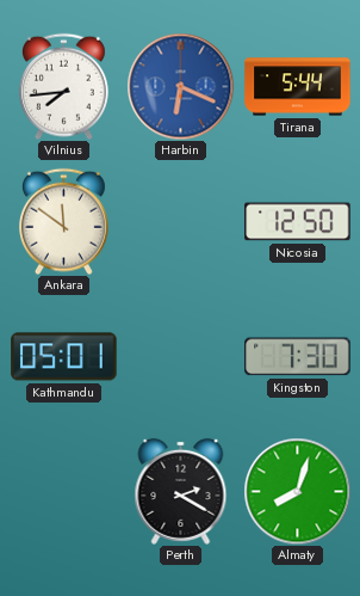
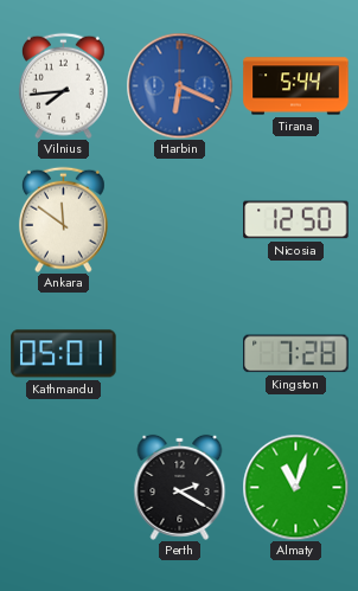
Kingston: 7:30 -> 7:28
Almaty: 8:03 -> 11:03
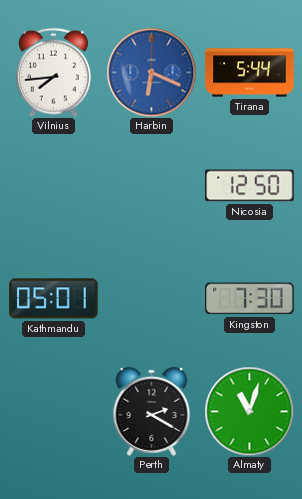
Ankara: 11:51 -> none
Kingston: 7:28 -> 7:30
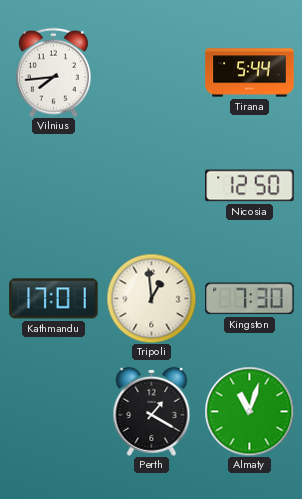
Harbin: 6:19 -> none
Kathmandu: 05:01 -> 17:01
Tripoli: none -> 12:59
Perth: 2:20 -> 1:20
